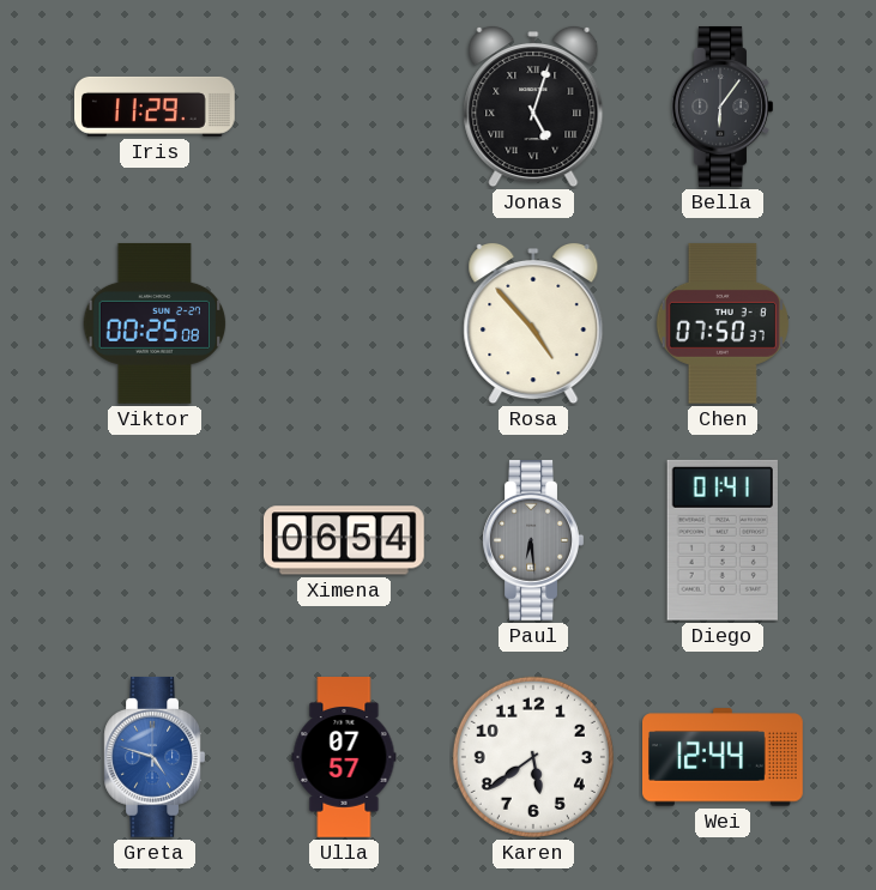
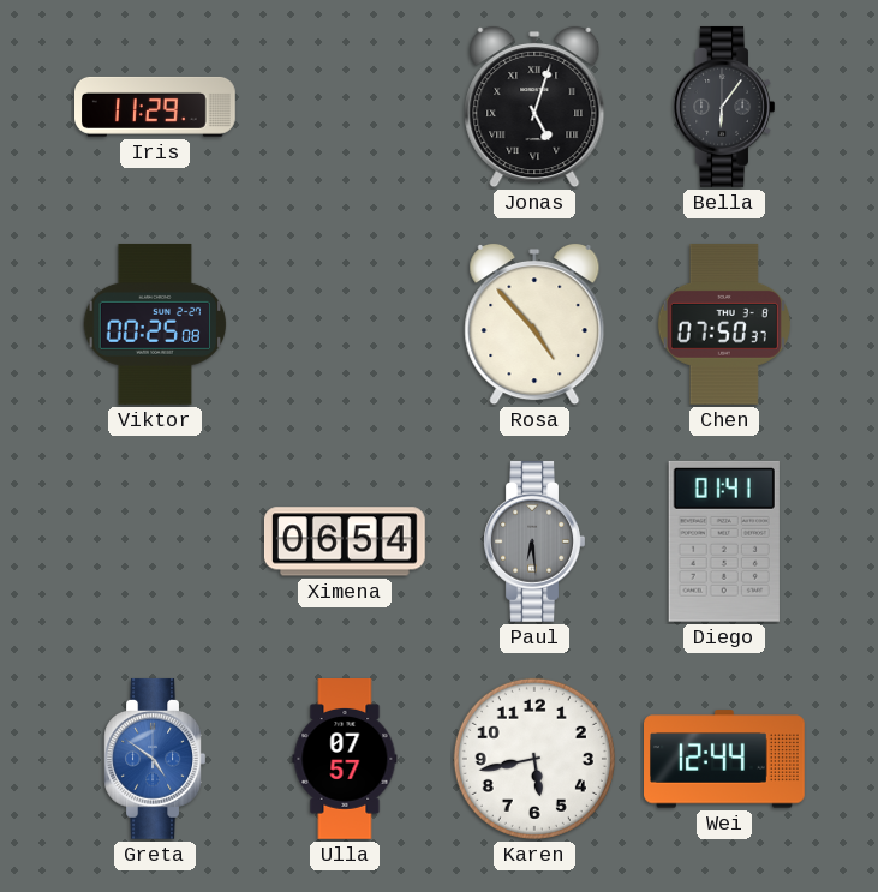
Greta: 4:48 -> 4:51
Karen: 5:39 -> 5:43
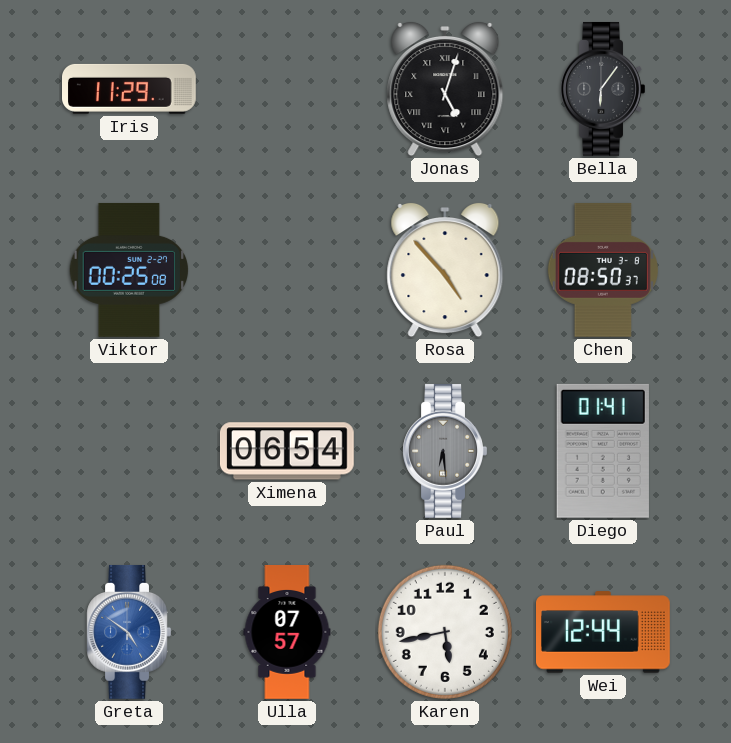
Chen: 07:50 -> 08:50
